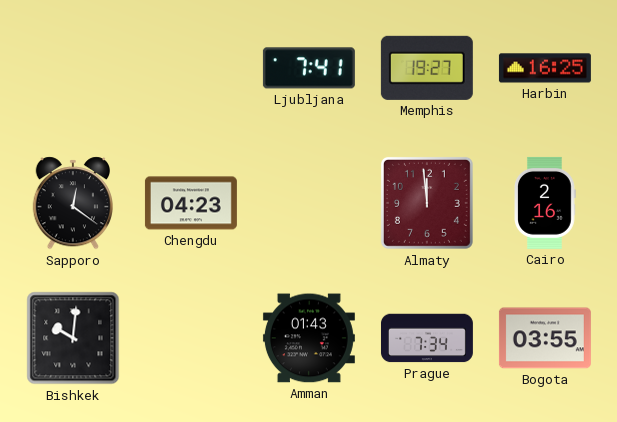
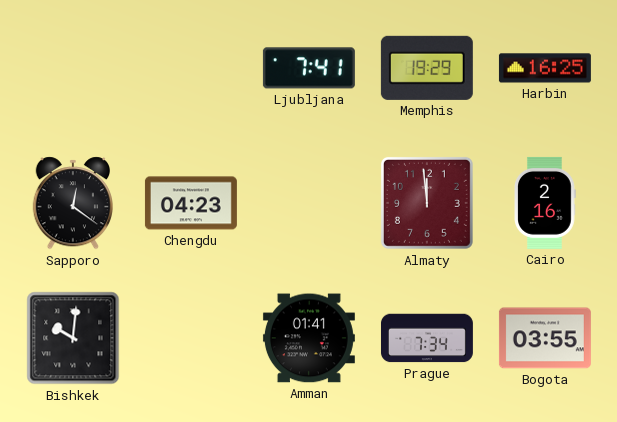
Memphis: 19:27 -> 19:29
Amman: 01:43 -> 01:41
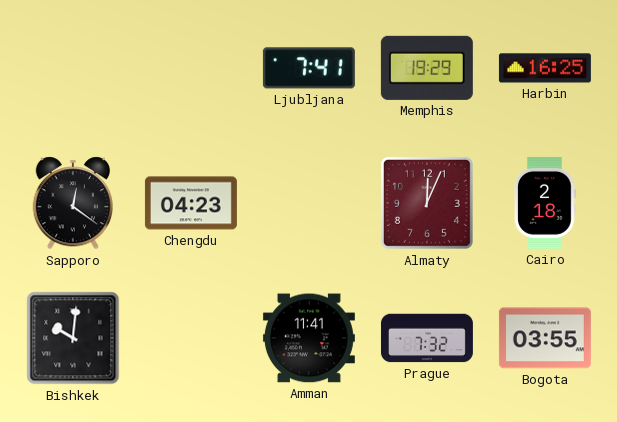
Almaty: 11:59 -> 12:04
Cairo: 2:16 -> 2:18
Amman: 01:41 -> 11:41
Prague: 7:34 -> 7:32
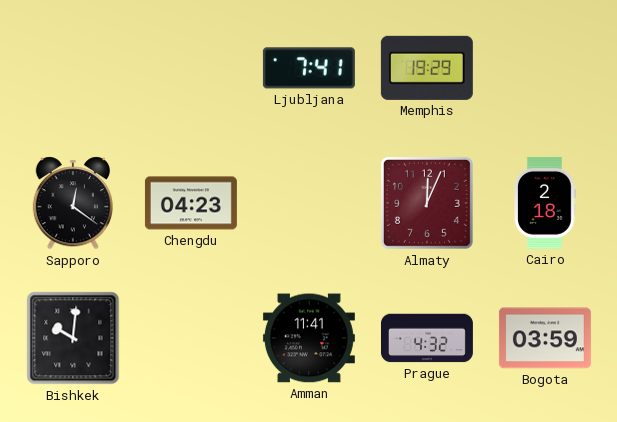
Harbin: 16:25 -> none
Prague: 7:32 -> 4:32
Bogota: 03:55 -> 03:59
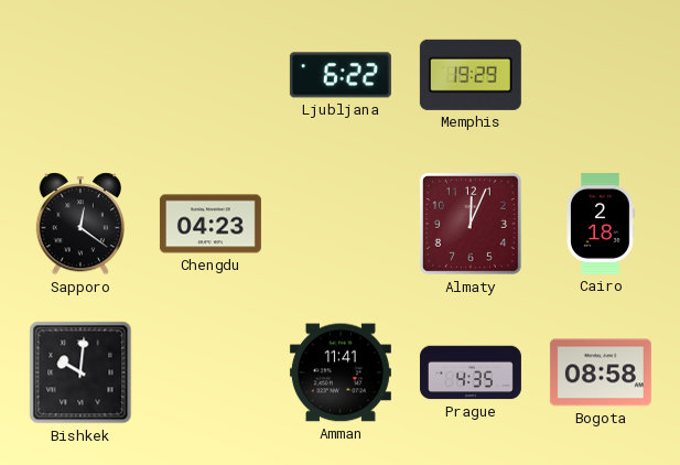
Ljubljana: 7:41 -> 6:22
Prague: 4:32 -> 4:35
Bogota: 03:59 -> 08:58
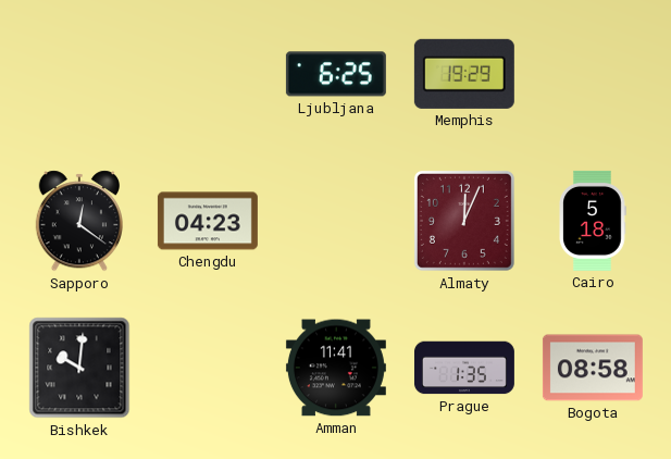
Ljubljana: 6:22 -> 6:25
Cairo: 2:18 -> 5:18
Prague: 4:35 -> 1:35
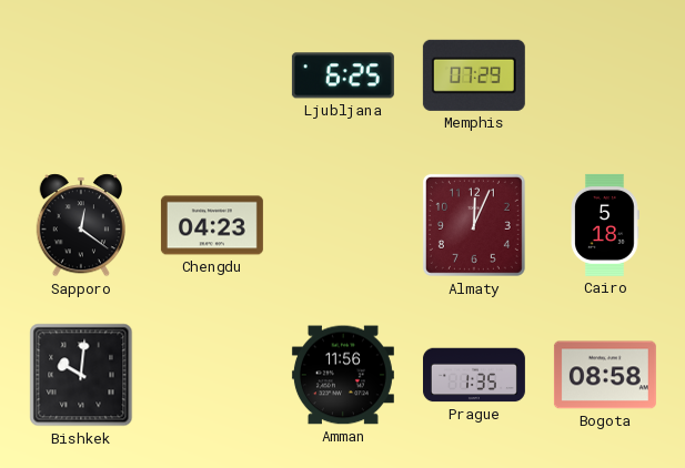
Memphis: 19:29 -> 07:29
Amman: 11:41 -> 11:56
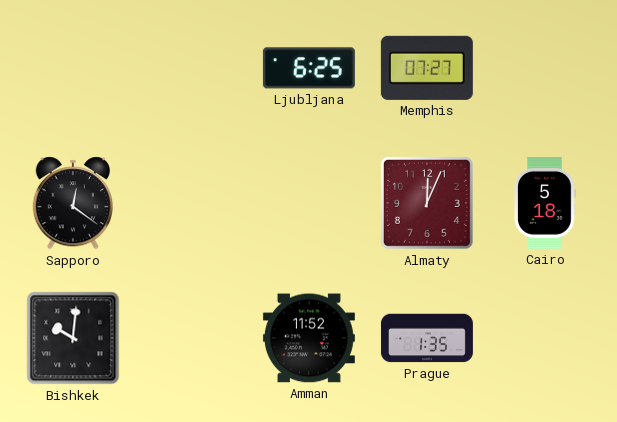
Memphis: 07:29 -> 07:27
Chengdu: 04:23 -> none
Amman: 11:56 -> 11:52
Bogota: 08:58 -> none
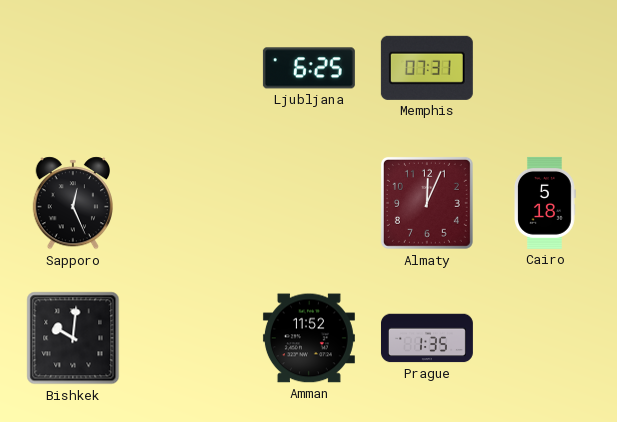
Memphis: 07:27 -> 07:31
Sapporo: 12:21 -> 12:26
